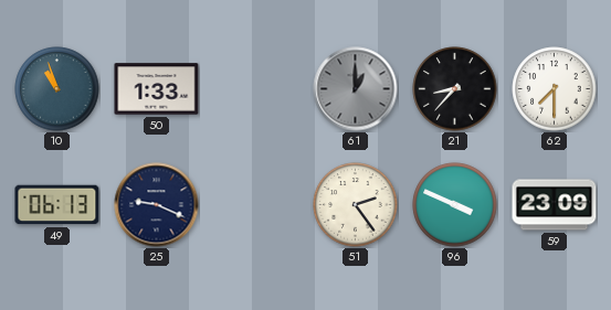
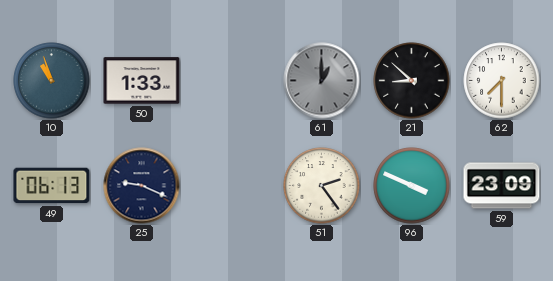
21: 8:37 -> 8:52
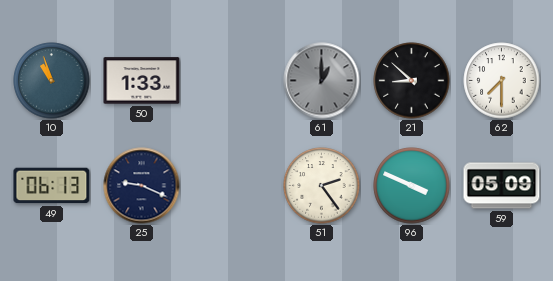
59: 23:09 -> 05:09
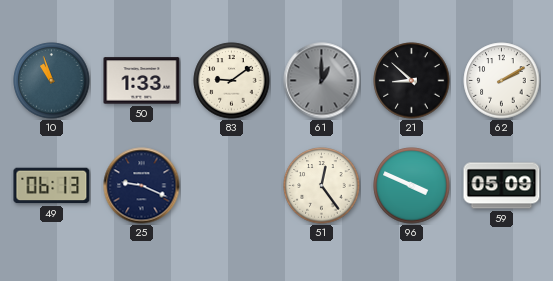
83: none -> 9:09
62: 7:30 -> 2:10
51: 2:24 -> 12:24
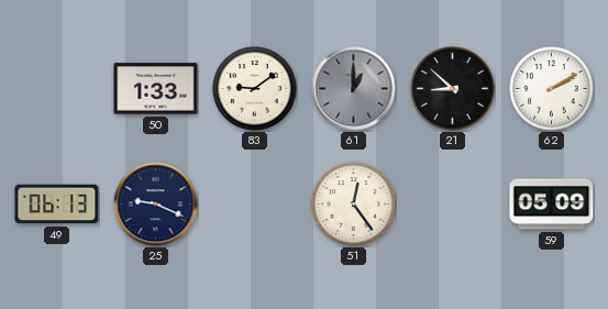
10: 10:57 -> none
96: 3:49 -> none
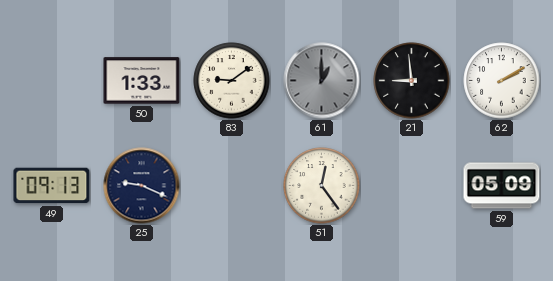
21: 8:52 -> 8:59
49: 06:13 -> 09:13
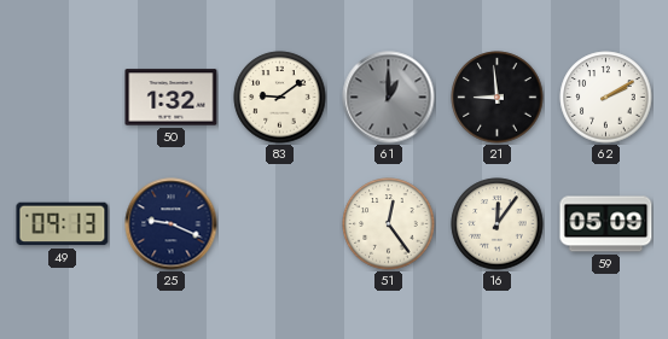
50: 1:33 -> 1:32
16: none -> 12:06
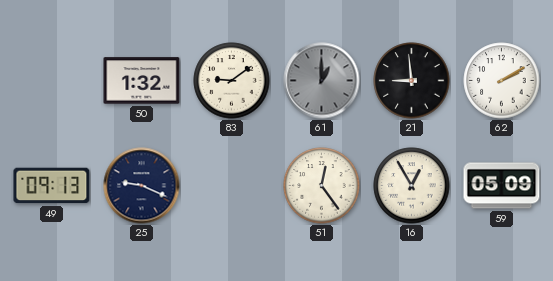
16: 12:06 -> 12:55
